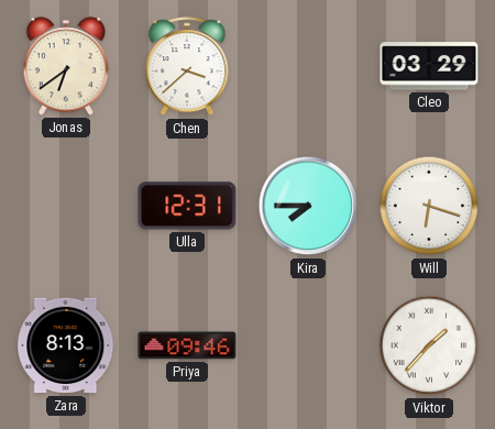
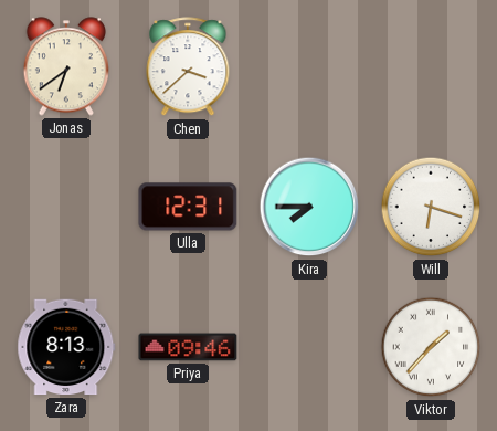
Cleo: 03:29 -> none
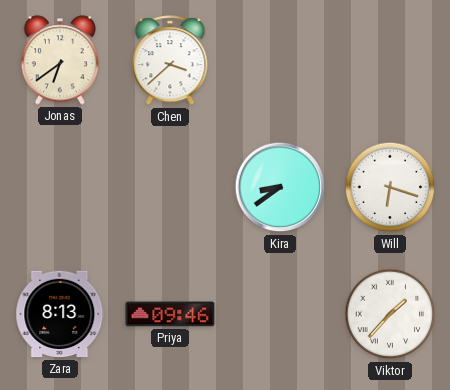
Ulla: 12:31 -> none
Kira: 7:45 -> 8:39
